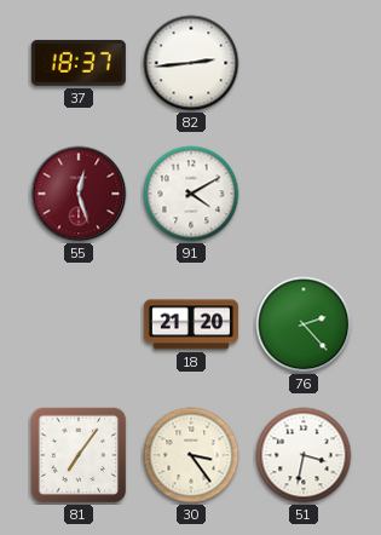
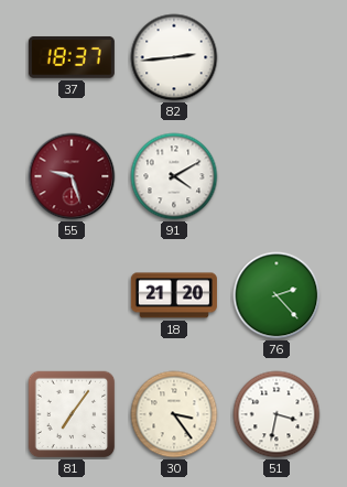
55: 12:27 -> 9:27
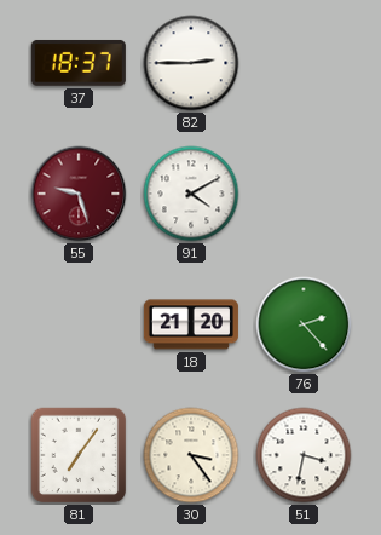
82: 2:44 -> 2:45
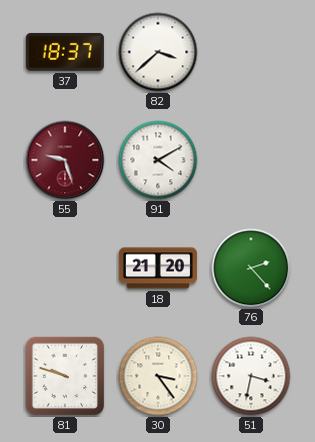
82: 2:45 -> 3:38
81: 7:06 -> 9:48
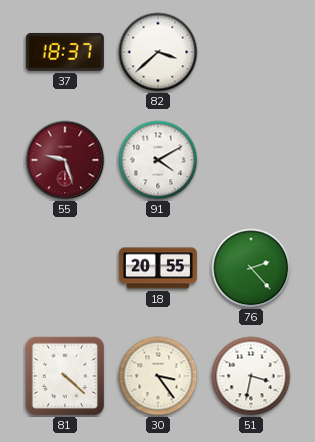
18: 21:20 -> 20:55
81: 9:48 -> 4:22
